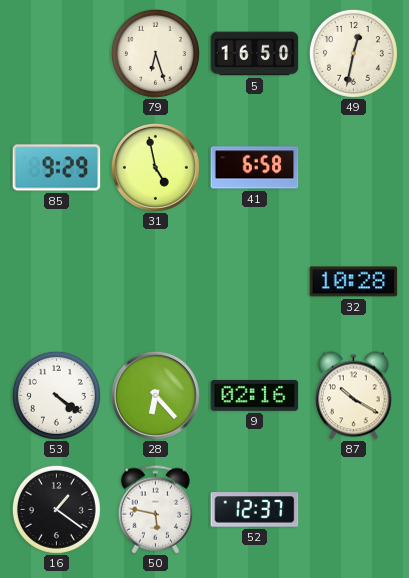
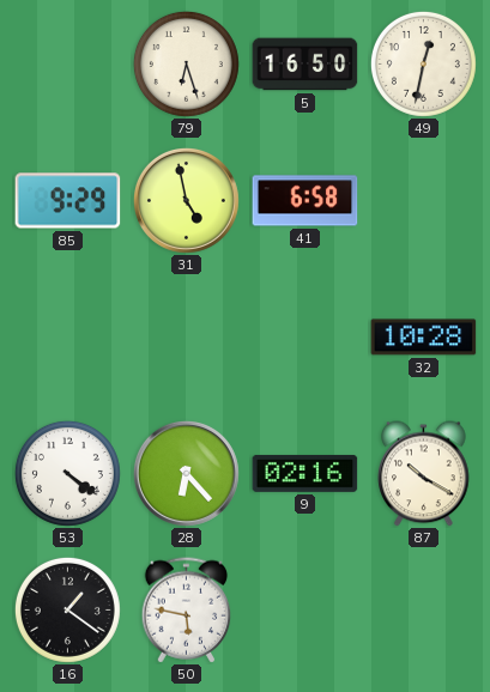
52: 12:37 -> none
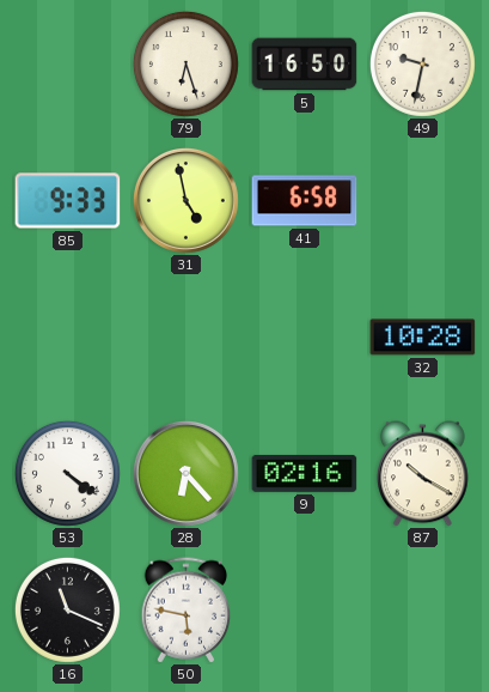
49: 12:32 -> 9:32
85: 9:29 -> 9:33
16: 1:21 -> 11:19
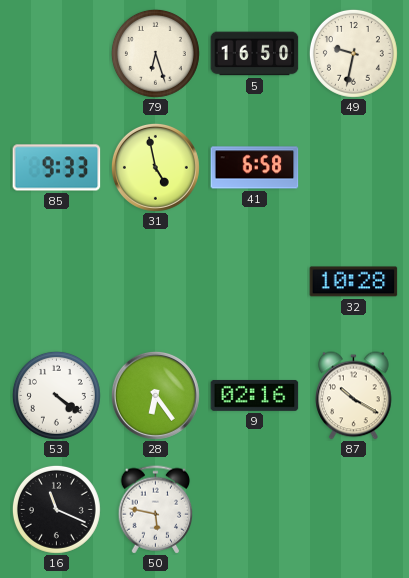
28: 6:23 -> 6:24
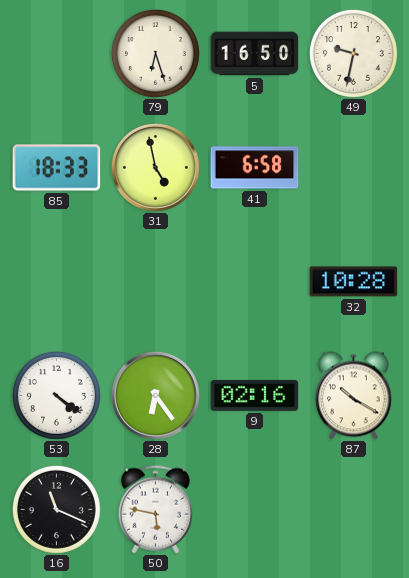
85: 9:33 -> 18:33
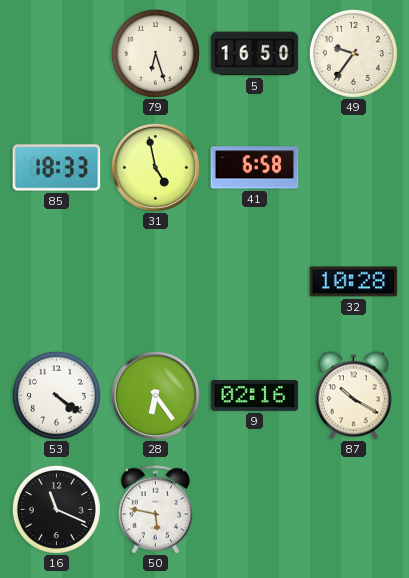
49: 9:32 -> 9:36
